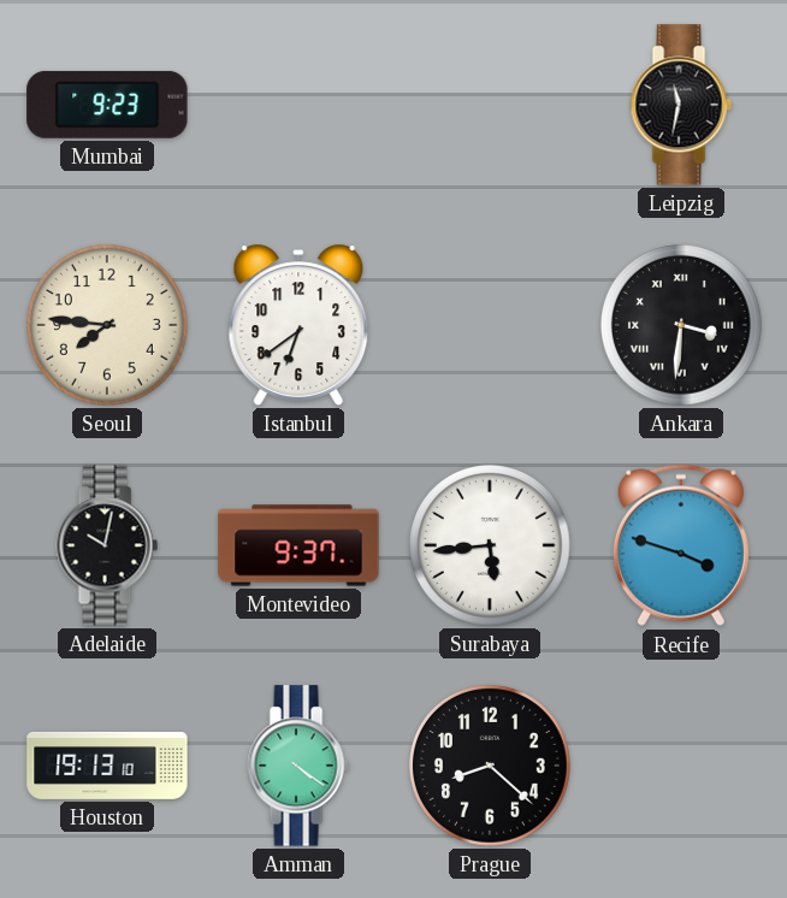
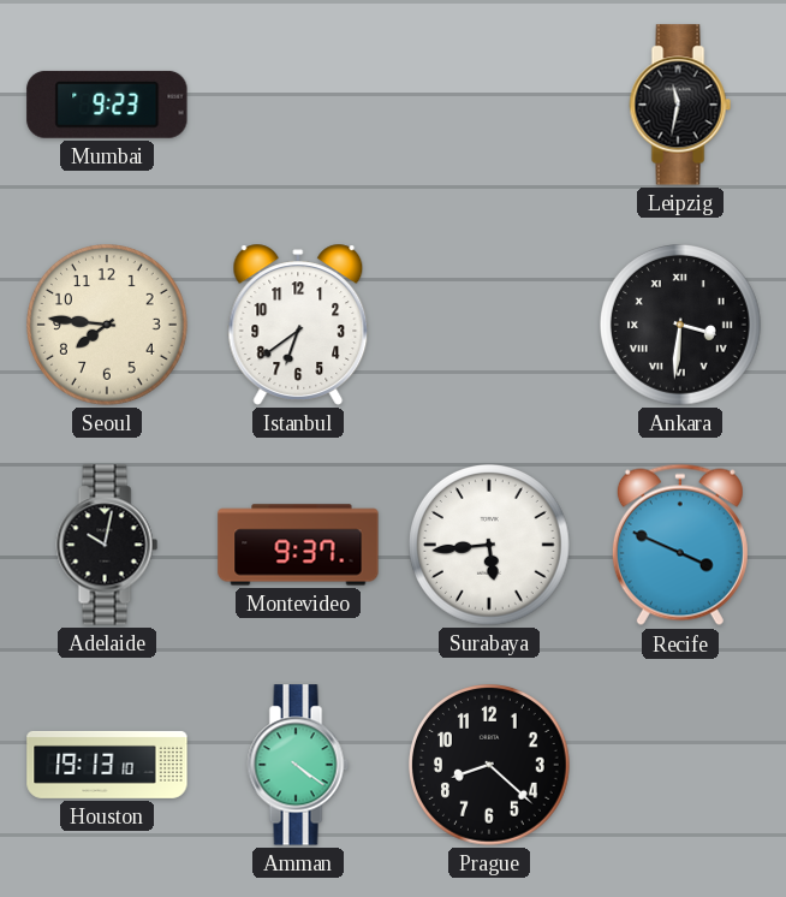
Recife: 3:48 -> 3:49
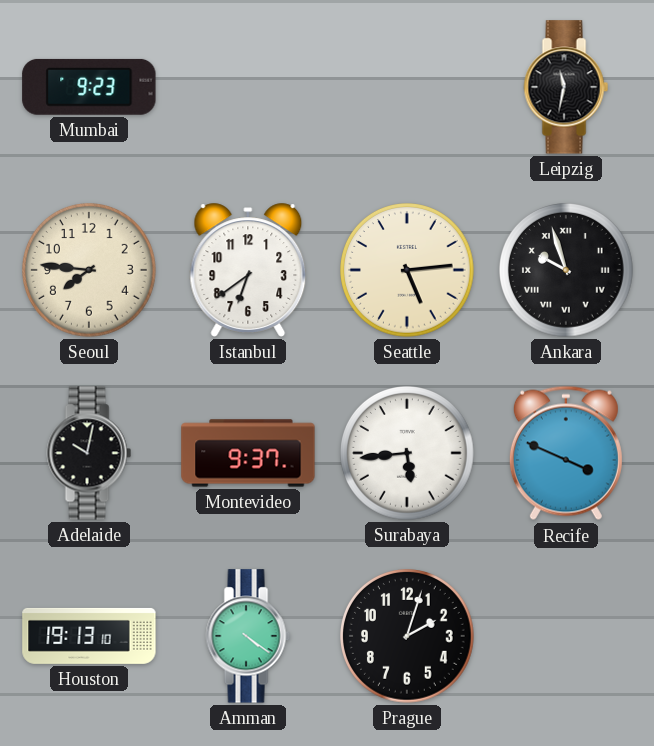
Seattle: none -> 5:14
Ankara: 3:31 -> 9:57
Prague: 8:22 -> 2:03
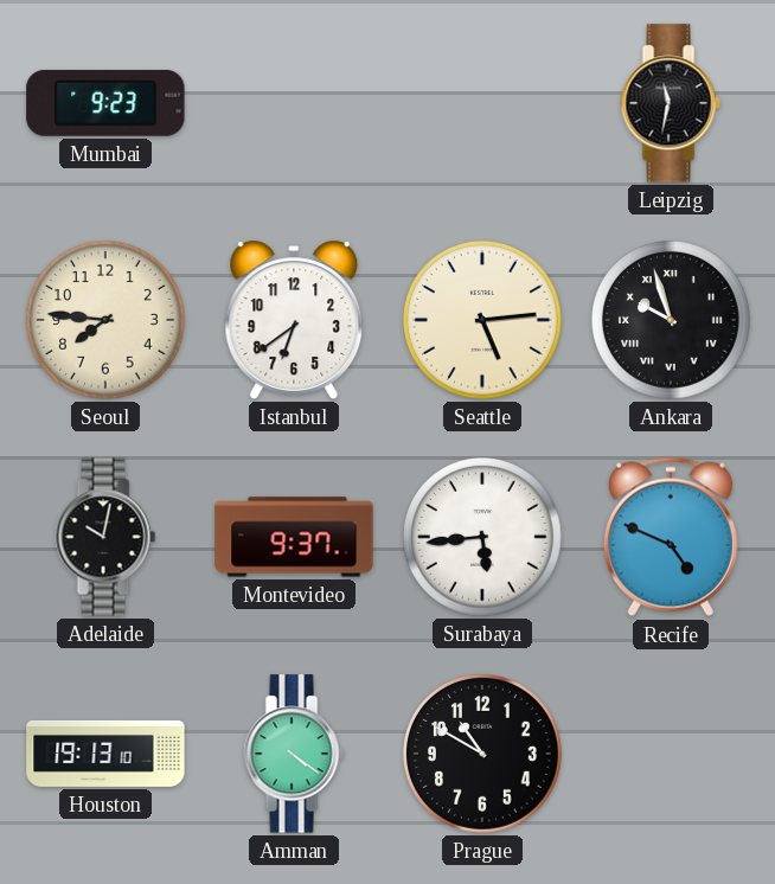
Recife: 3:49 -> 4:49
Prague: 2:03 -> 10:50
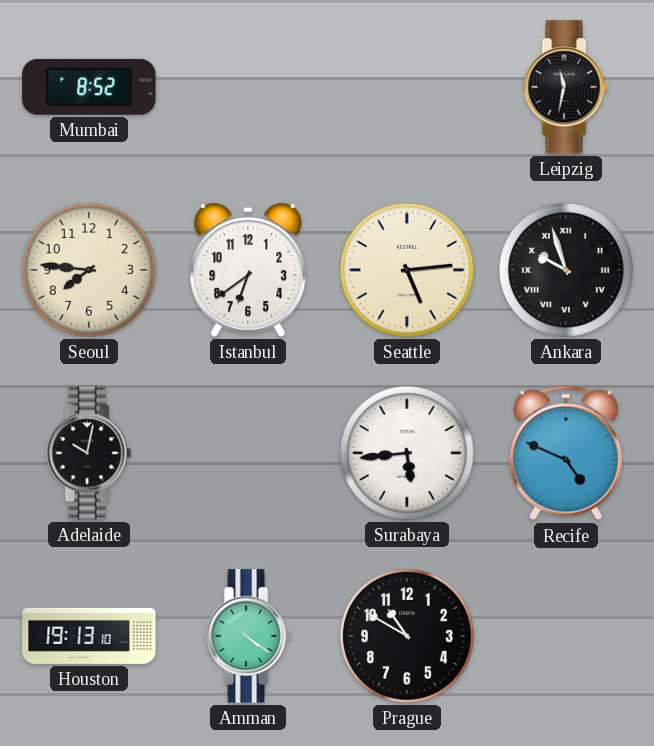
Mumbai: 9:23 -> 8:52
Montevideo: 9:37 -> none
